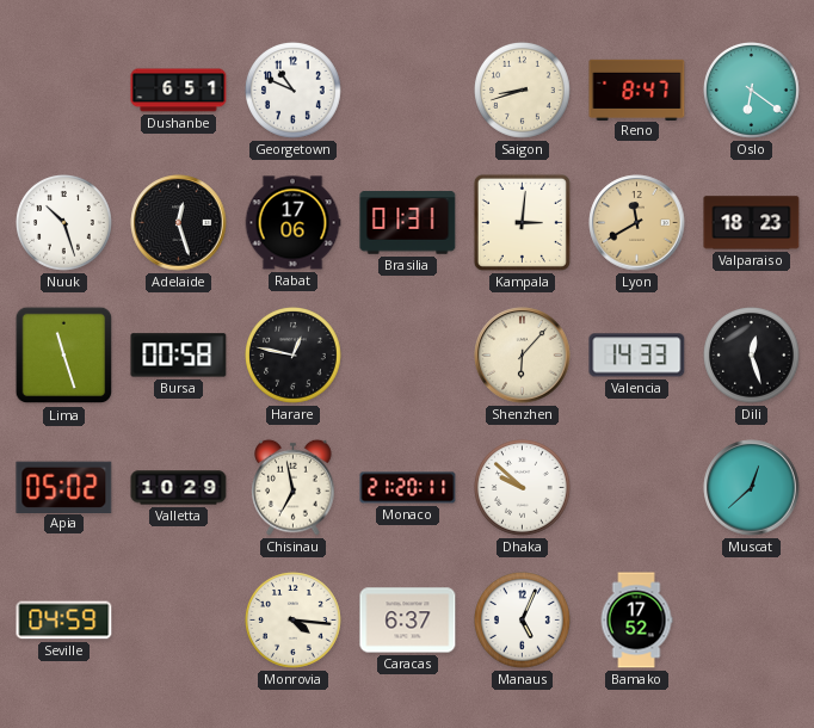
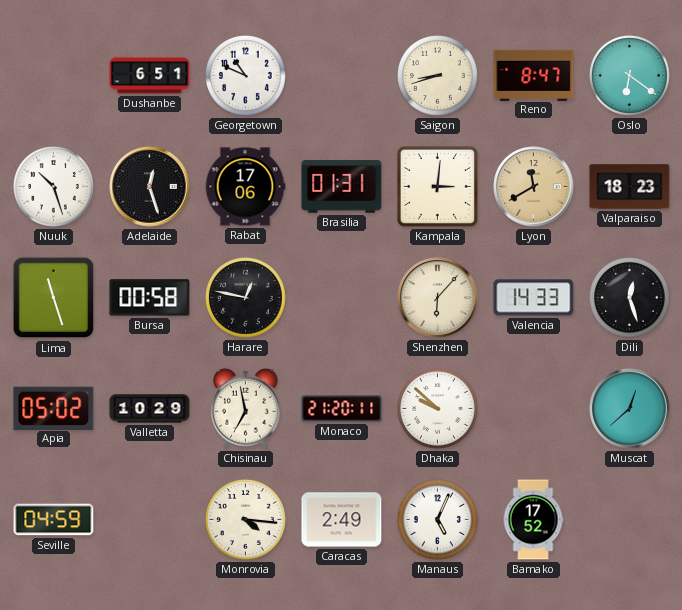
Caracas: 6:37 -> 2:49
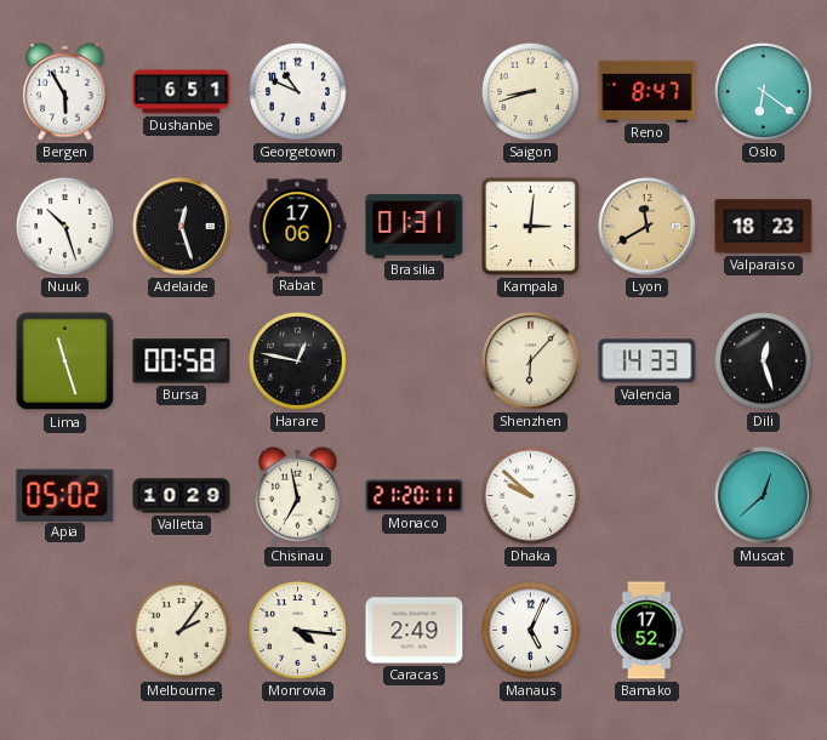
Bergen: none -> 5:55
Seville: 04:59 -> none
Melbourne: none -> 2:06
